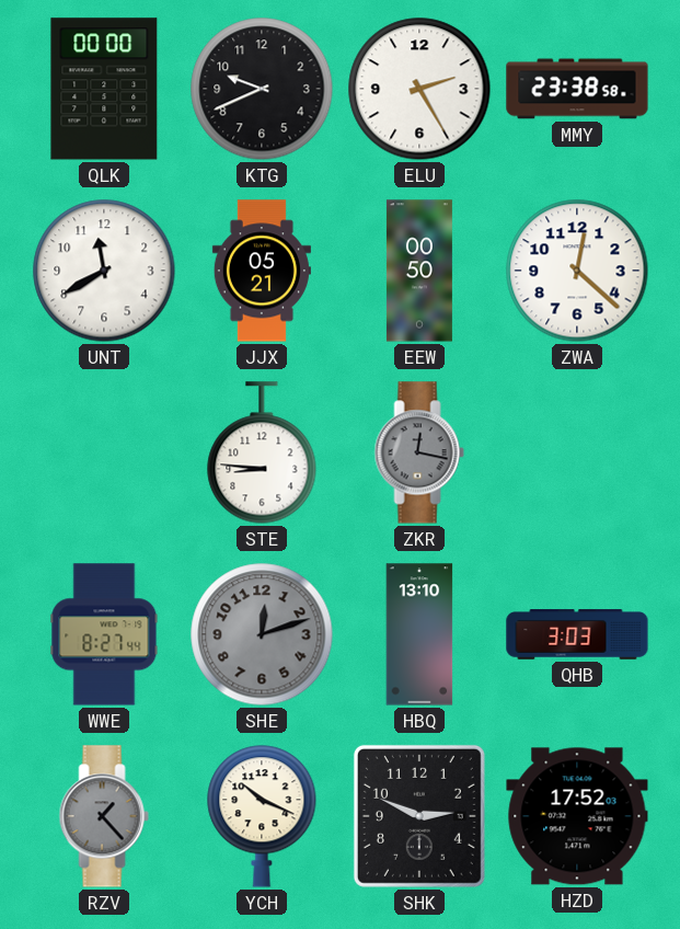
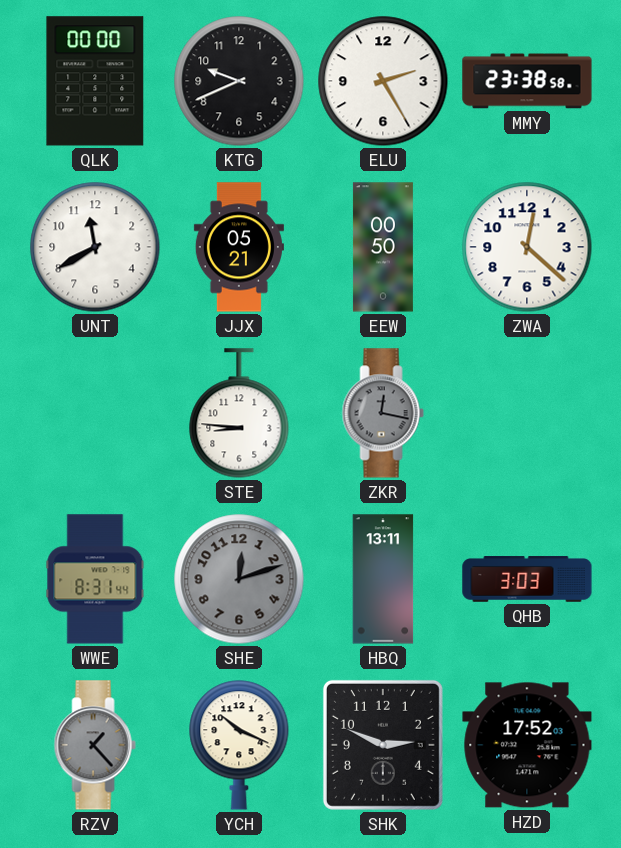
WWE: 8:27 -> 8:31
HBQ: 13:10 -> 13:11
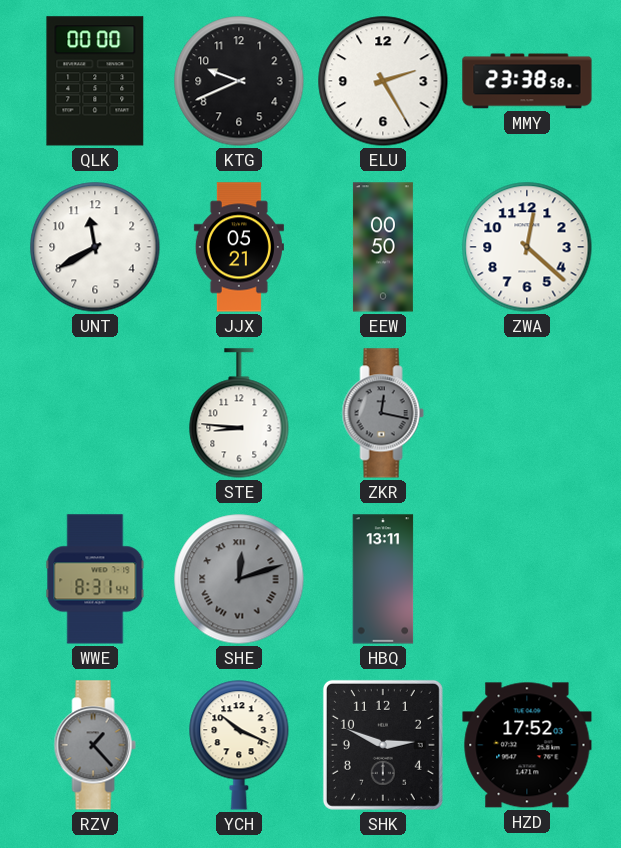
SHE numerals: Arabic -> Roman
QHB: 3:03 -> none
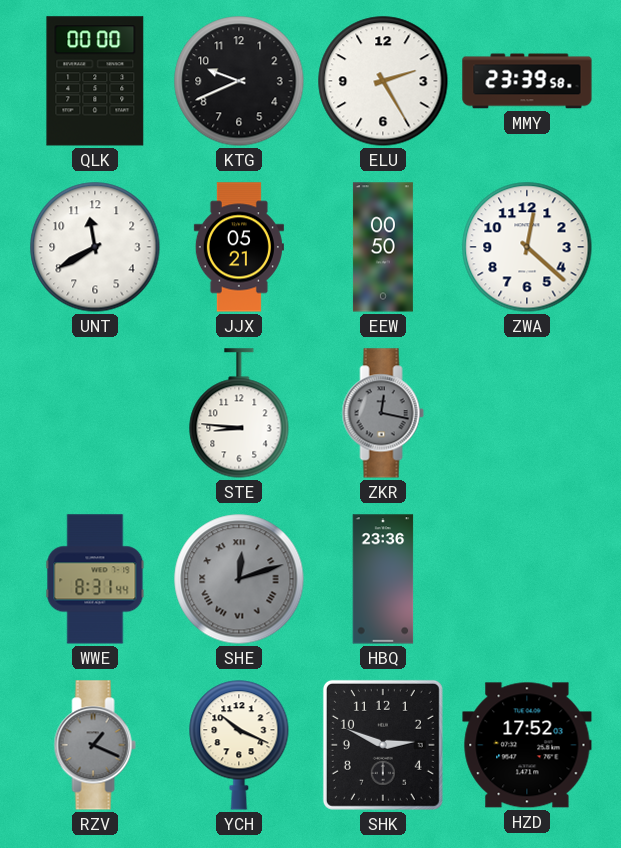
MMY: 23:38 -> 23:39
HBQ: 13:11 -> 23:36
RZV: 1:23 -> 1:19
